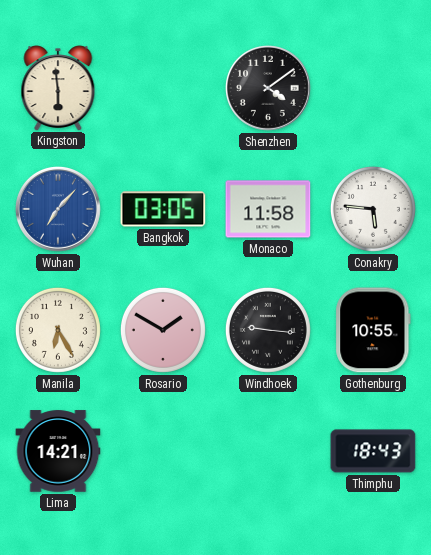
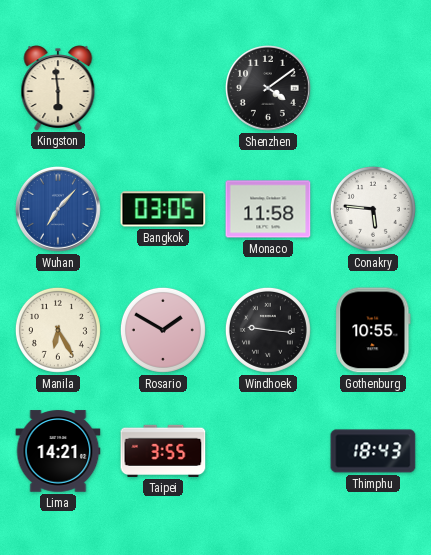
Taipei: none -> 3:55
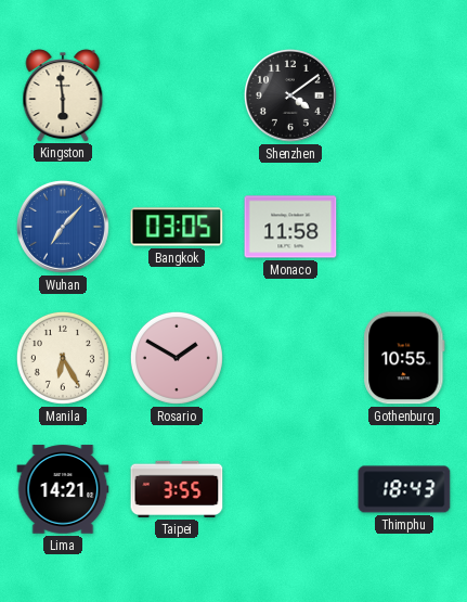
Conakry: 5:46 -> none
Windhoek: 9:16 -> none
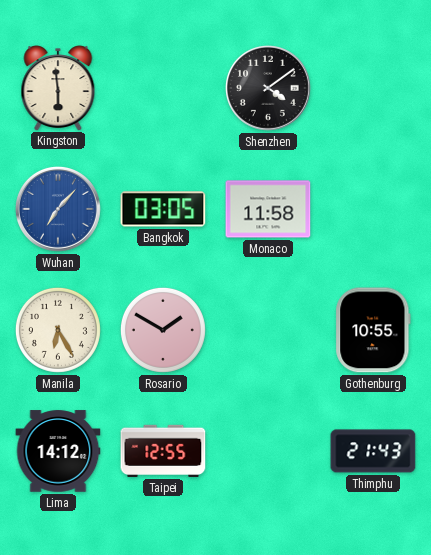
Lima: 14:21 -> 14:12
Taipei: 3:55 -> 12:55
Thimphu: 18:43 -> 21:43
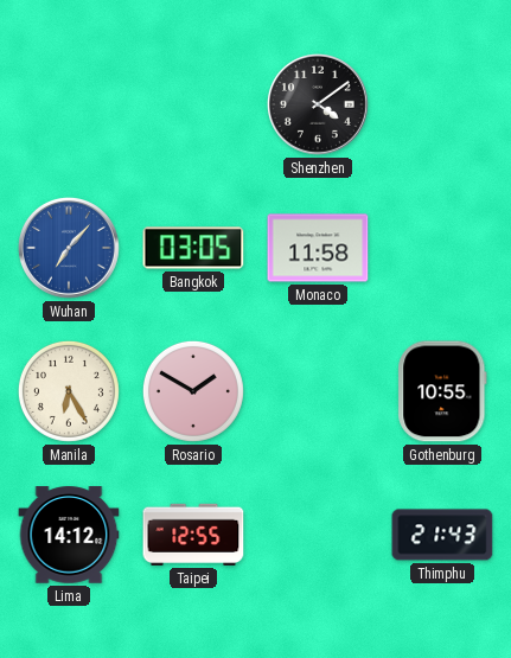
Kingston: 5:59 -> none
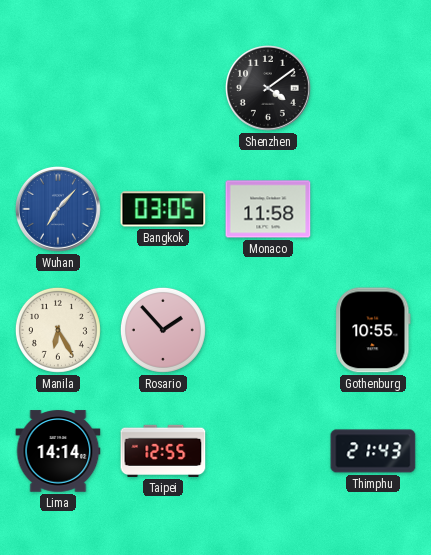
Rosario: 1:50 -> 1:53
Lima: 14:12 -> 14:14
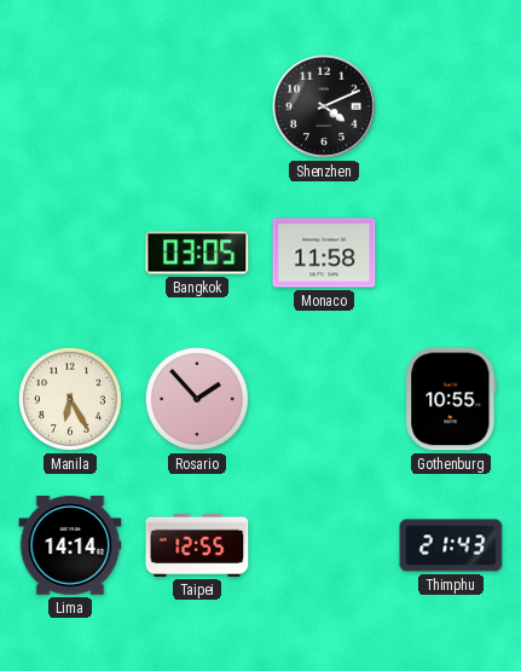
Shenzhen: 4:09 -> 4:11
Wuhan: 7:07 -> none
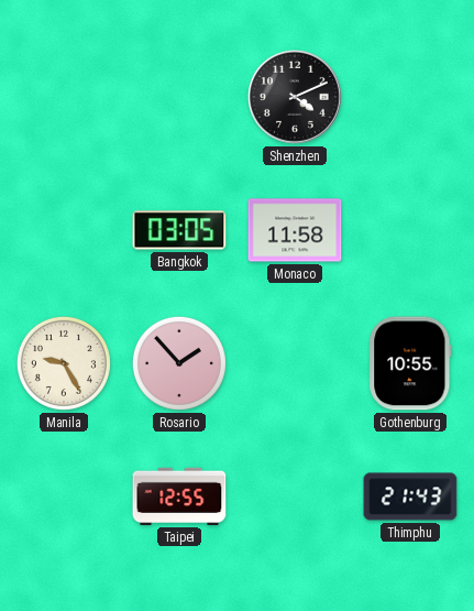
Manila: 6:25 -> 9:25
Lima: 14:14 -> none
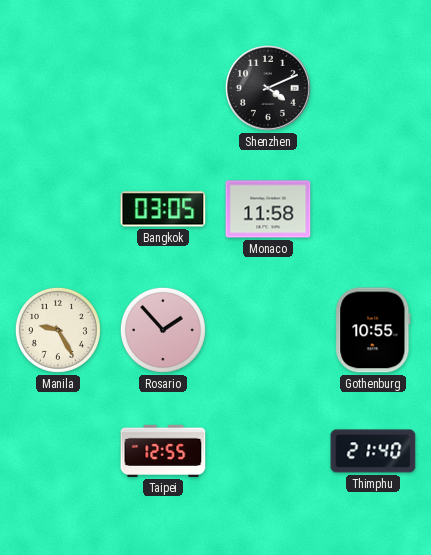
Thimphu: 21:43 -> 21:40
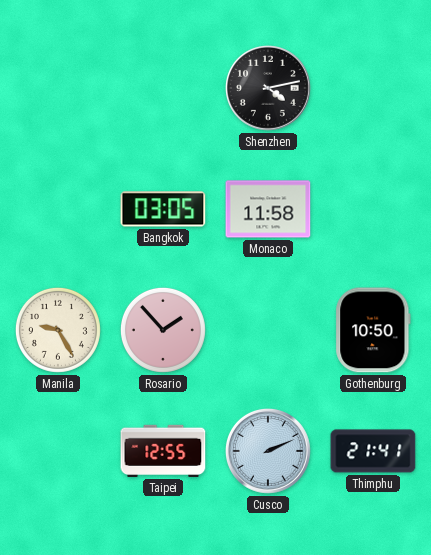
Shenzhen: 4:11 -> 4:13
Gothenburg: 10:55 -> 10:50
Cusco: none -> 2:11
Thimphu: 21:40 -> 21:41
